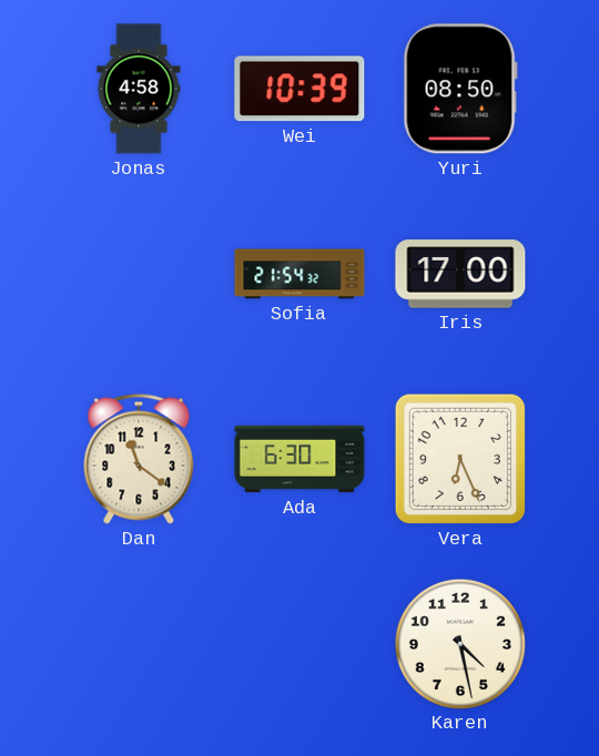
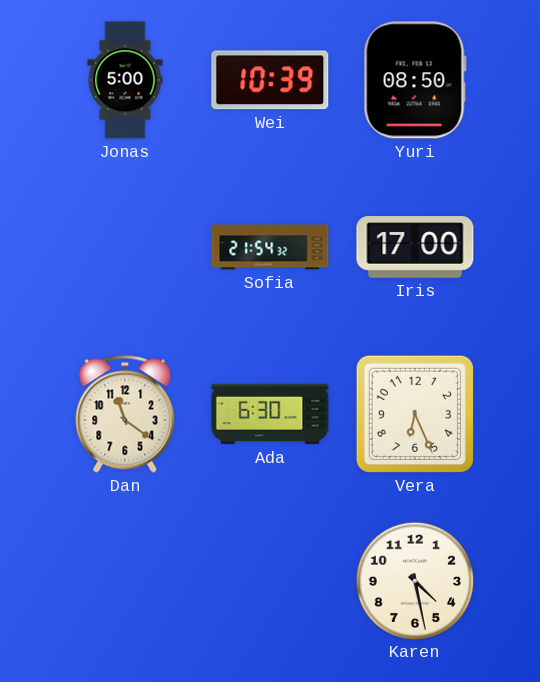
Jonas: 4:58 -> 5:00
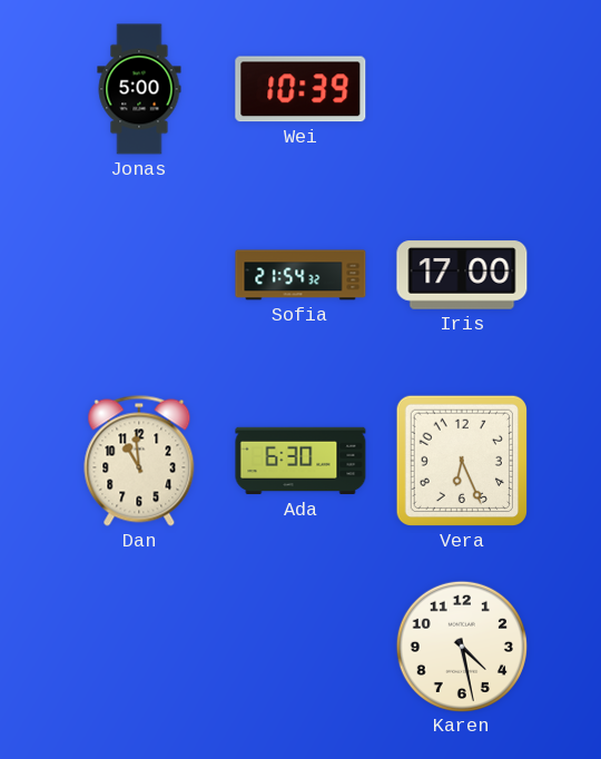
Yuri: 08:50 -> none
Dan: 11:21 -> 10:59
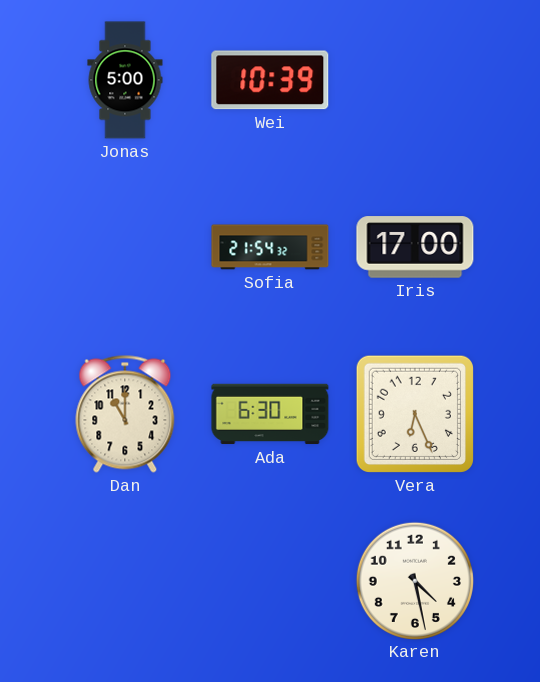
Dan: 10:59 -> 11:00
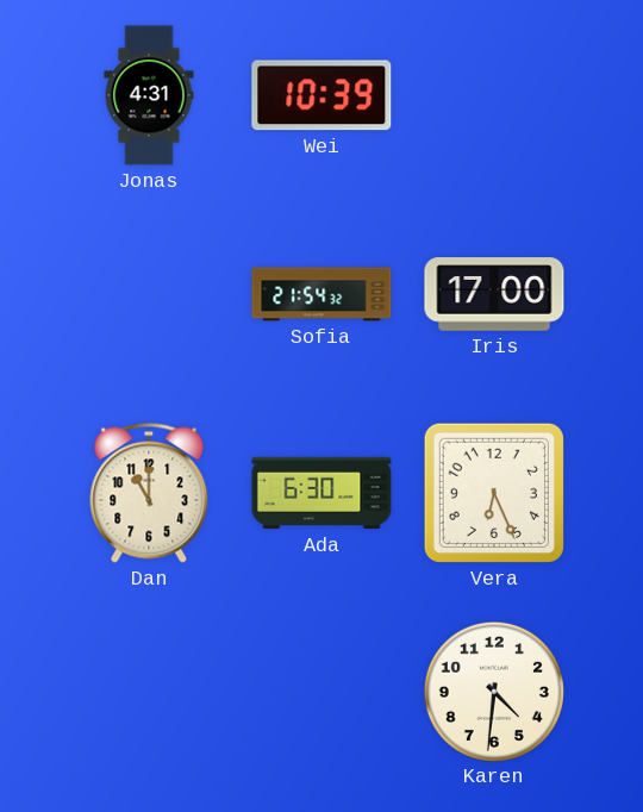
Jonas: 5:00 -> 4:31
Karen: 4:28 -> 4:31
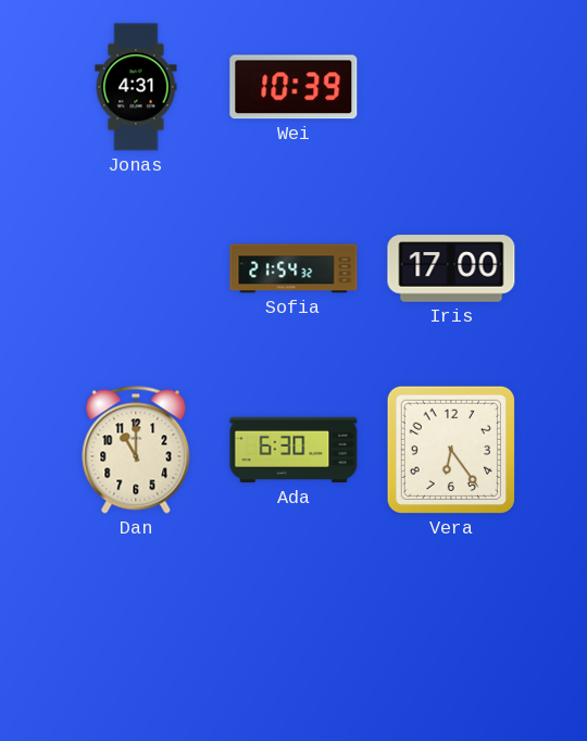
Vera: 6:26 -> 6:24
Karen: 4:31 -> none
